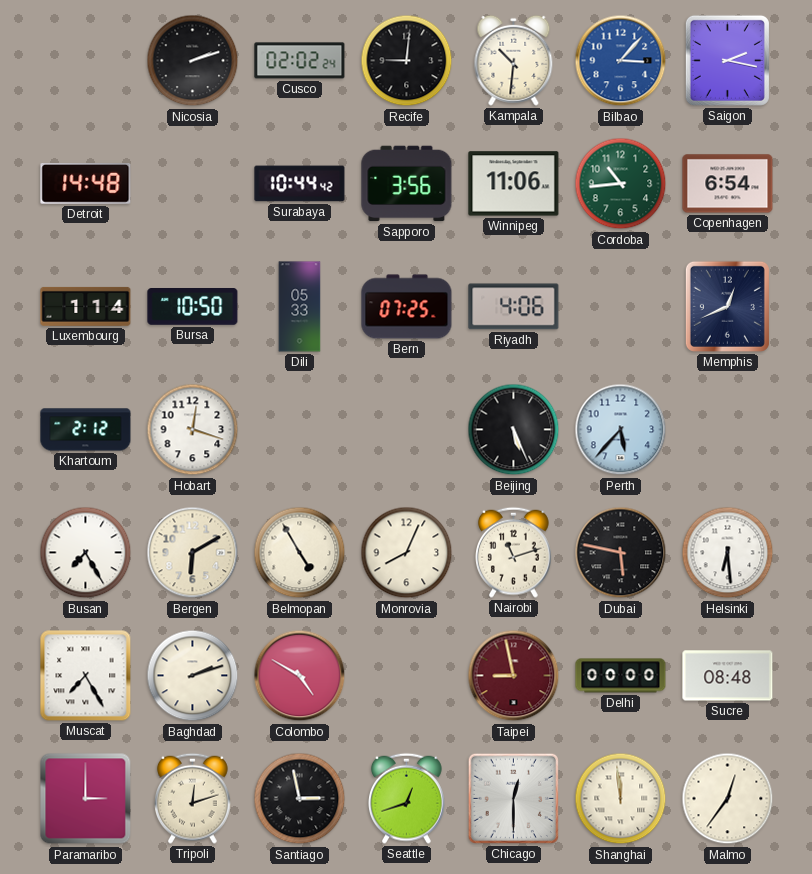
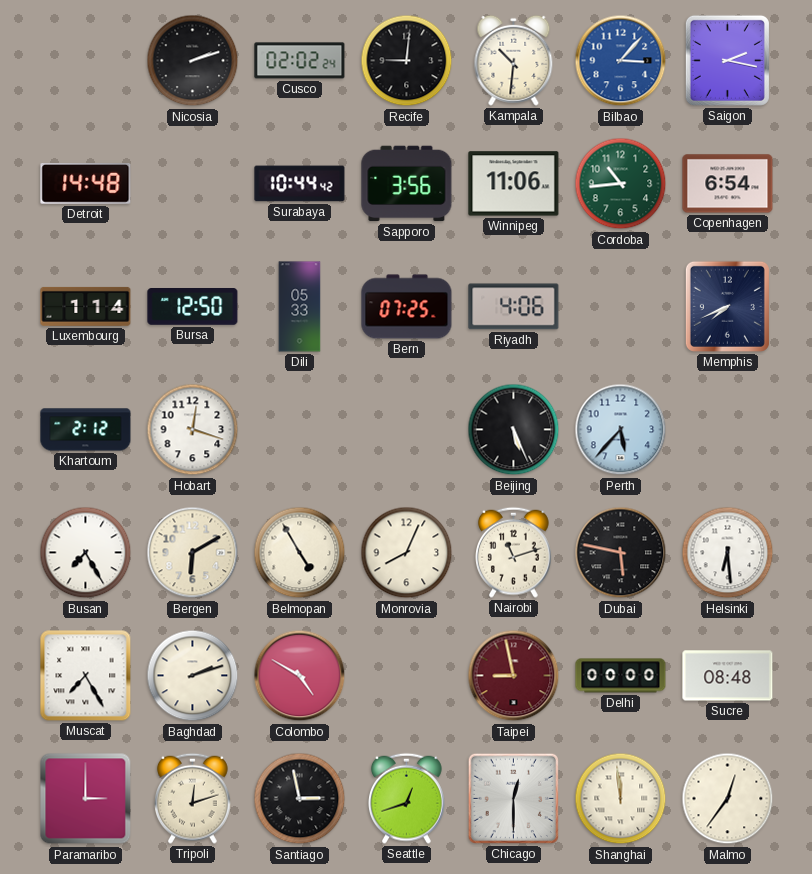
Bursa: 10:50 -> 12:50
Memphis: 12:41 -> 7:41
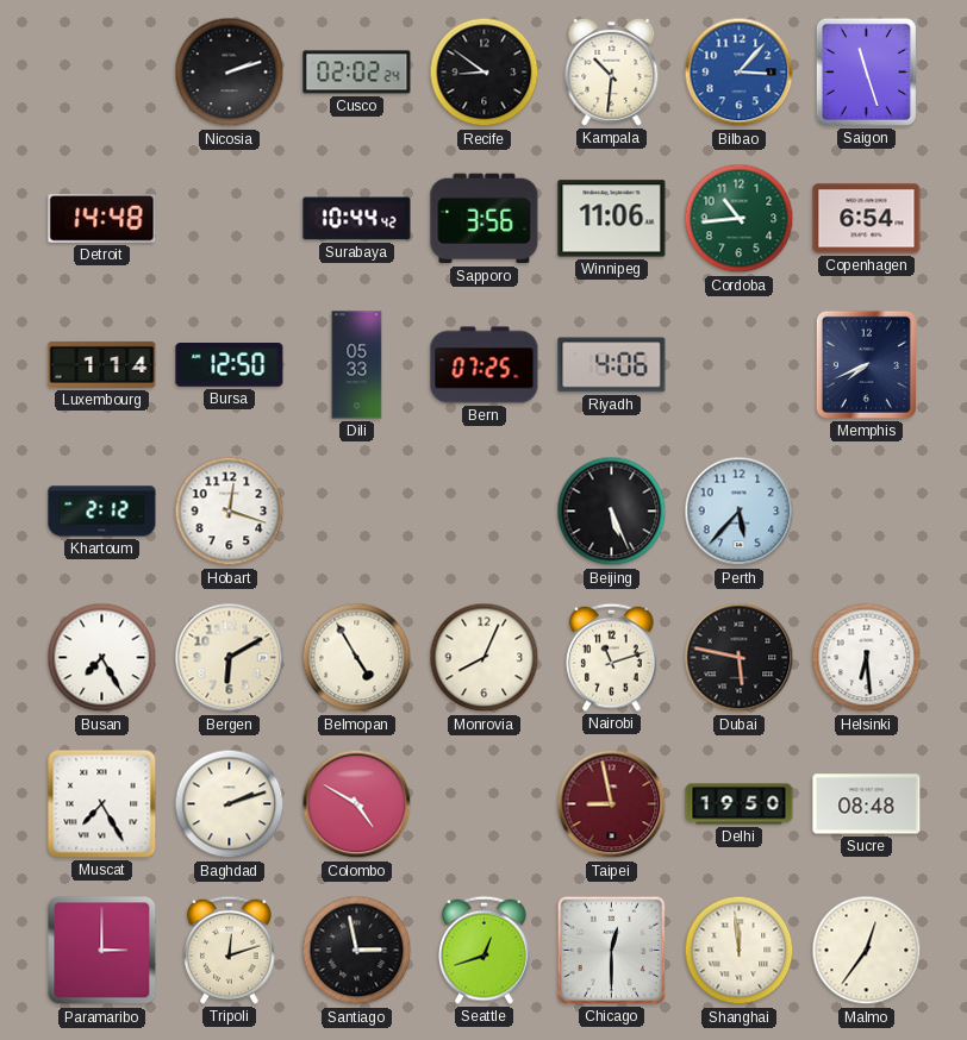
Recife: 9:01 -> 8:51
Saigon: 2:17 -> 11:27
Delhi: 00:00 -> 19:50
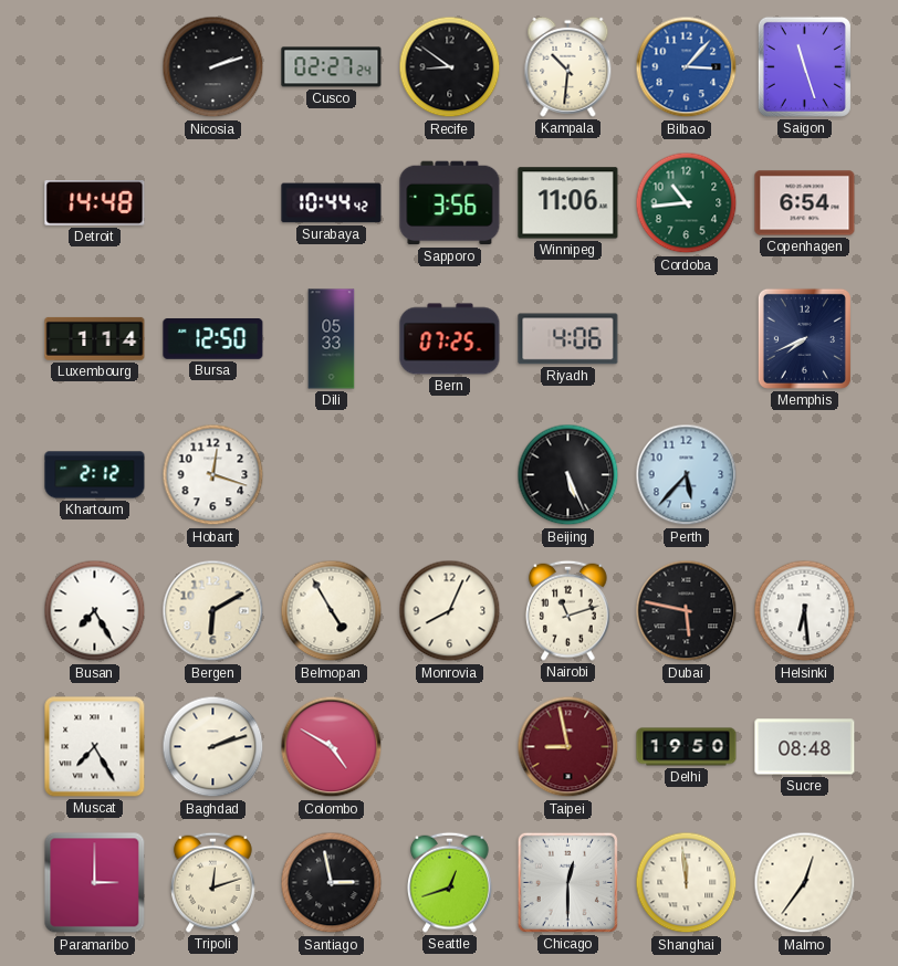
Cusco: 02:02 -> 02:27
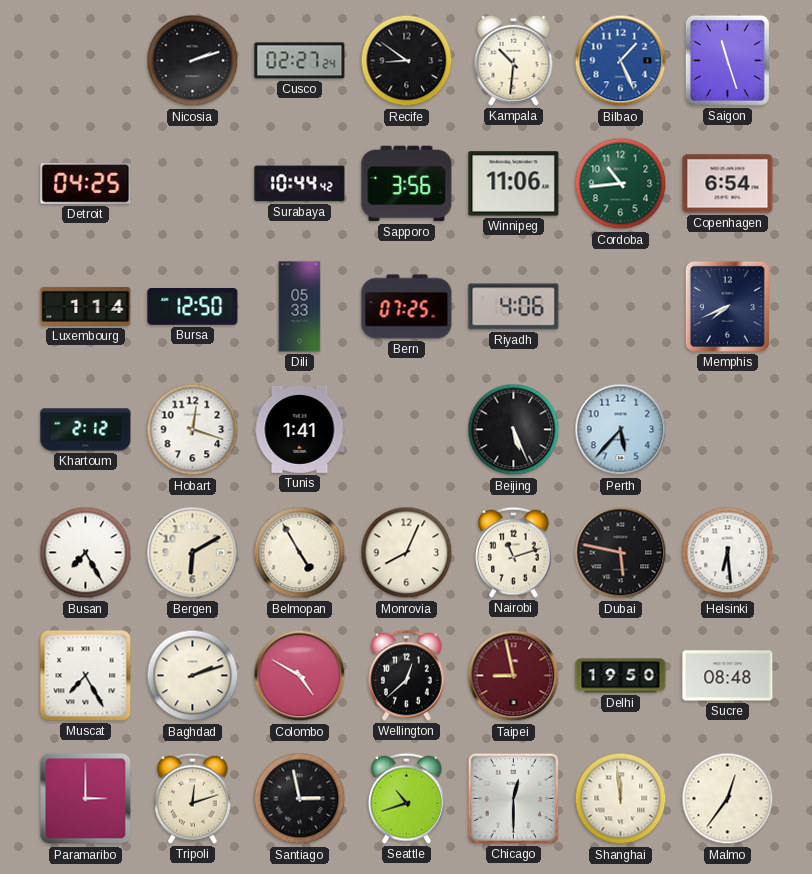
Bilbao: 3:07 -> 1:26
Detroit: 14:48 -> 04:25
Tunis: none -> 1:41
Wellington: none -> 12:38
Seattle: 12:42 -> 10:42
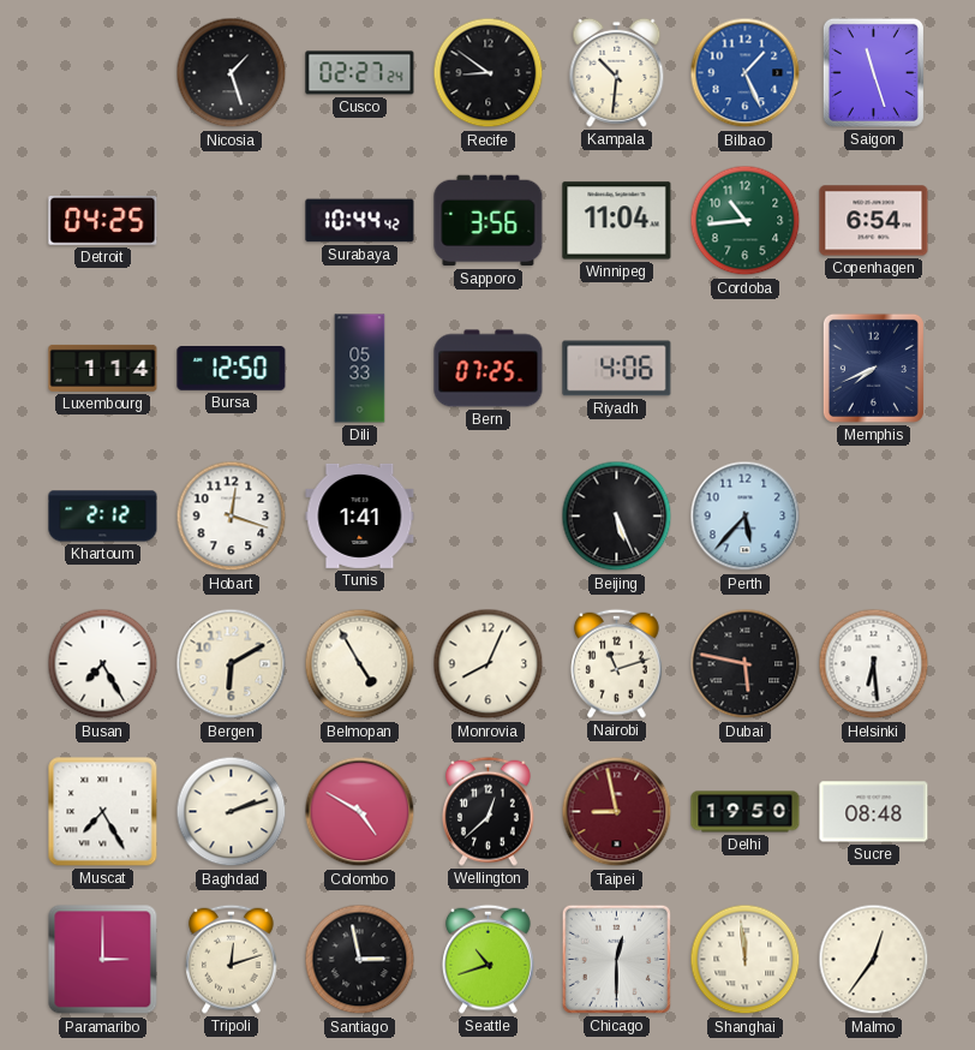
Nicosia: 2:12 -> 1:27
Winnipeg: 11:06 -> 11:04
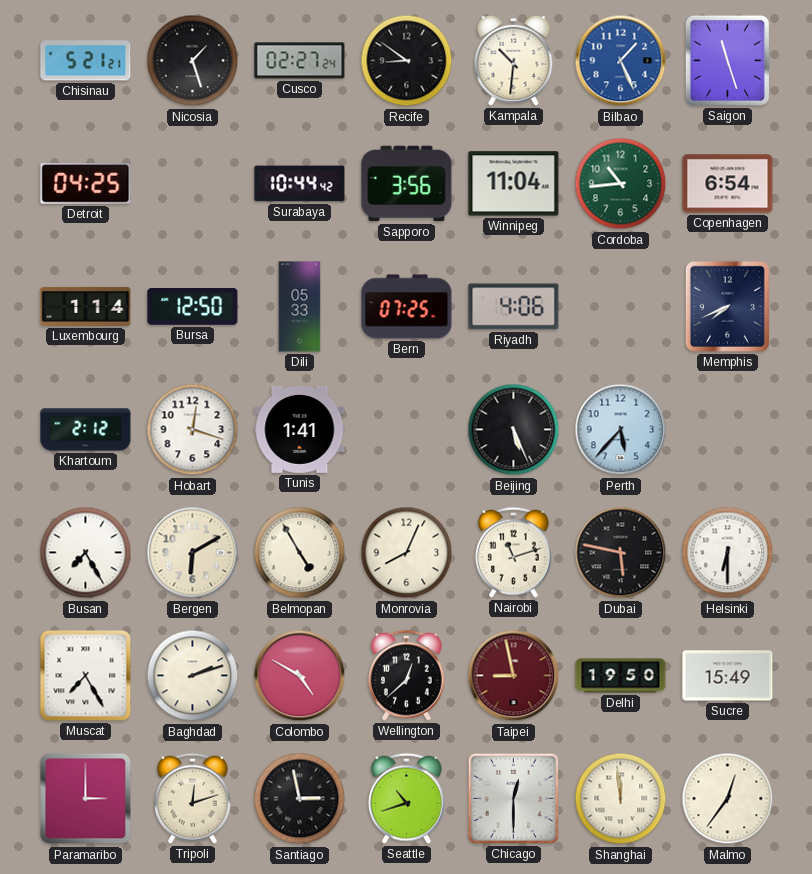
Chisinau: none -> 5:21
Helsinki: 6:29 -> 6:30
Sucre: 08:48 -> 15:49
